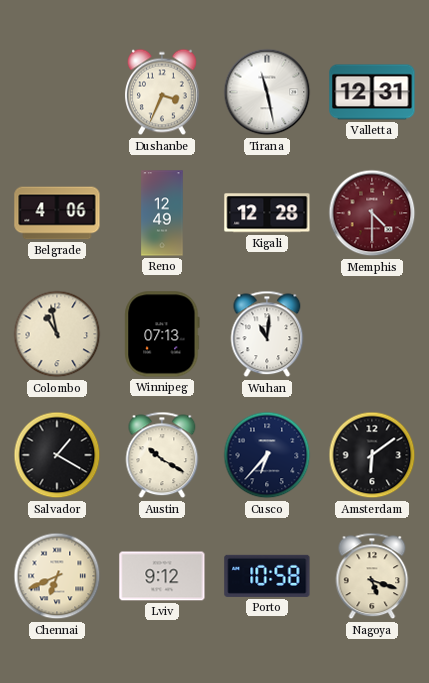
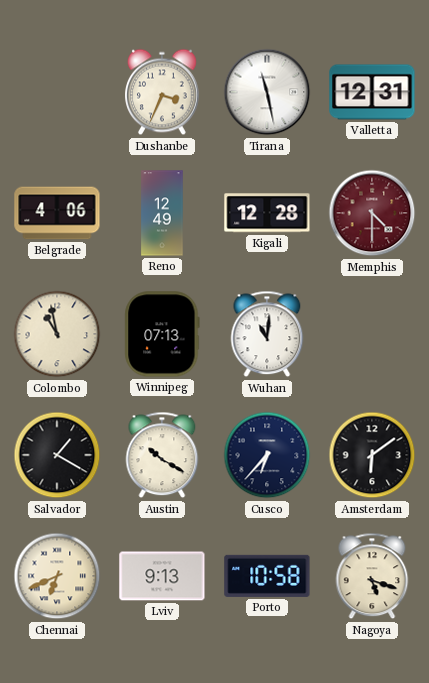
Lviv: 9:12 -> 9:13
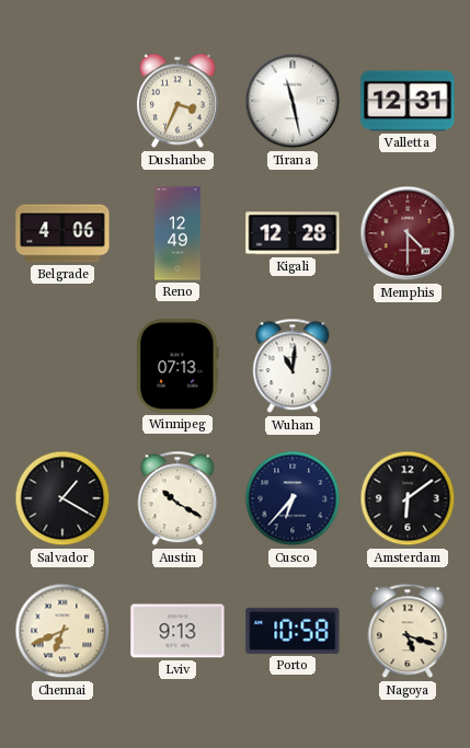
Colombo: 10:58 -> none
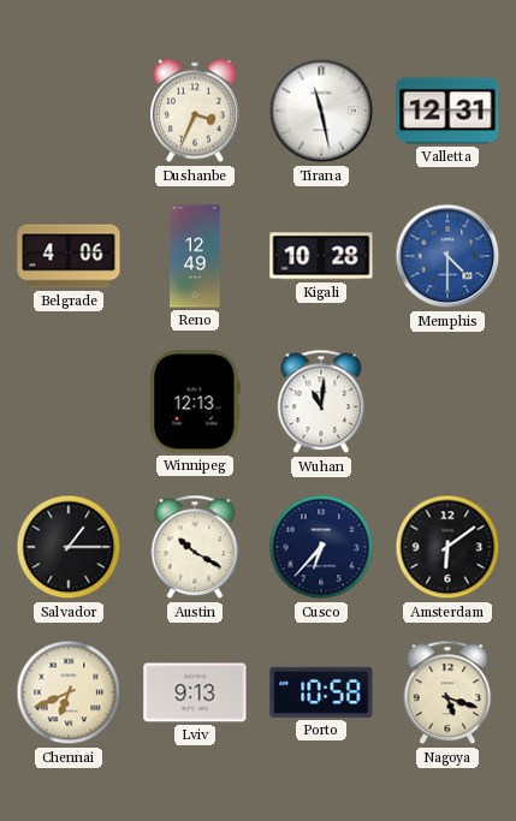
Kigali: 12:28 -> 10:28
Memphis dial: burgundy -> blue
Winnipeg: 07:13 -> 12:13
Salvador: 1:20 -> 1:15
